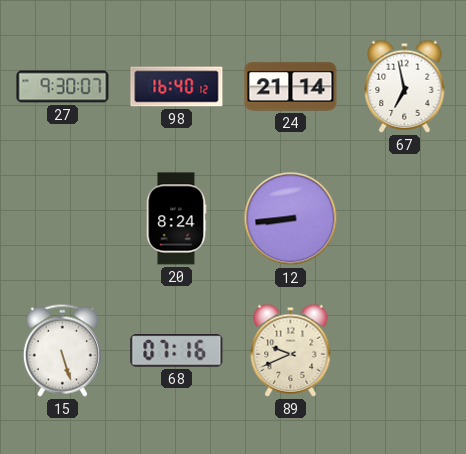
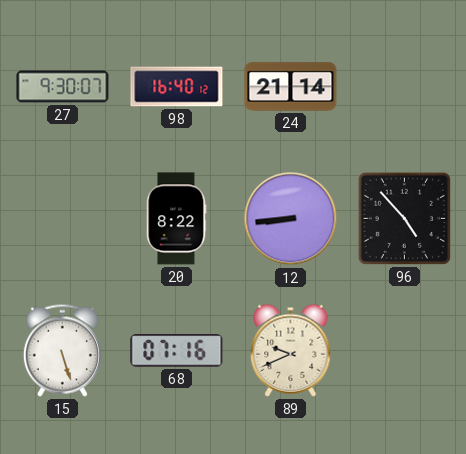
67: 6:58 -> none
20: 8:24 -> 8:22
96: none -> 4:53
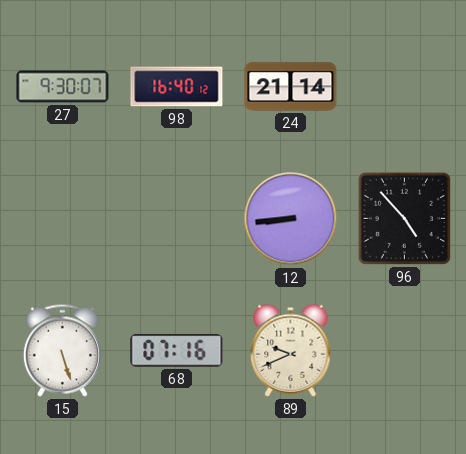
20: 8:22 -> none
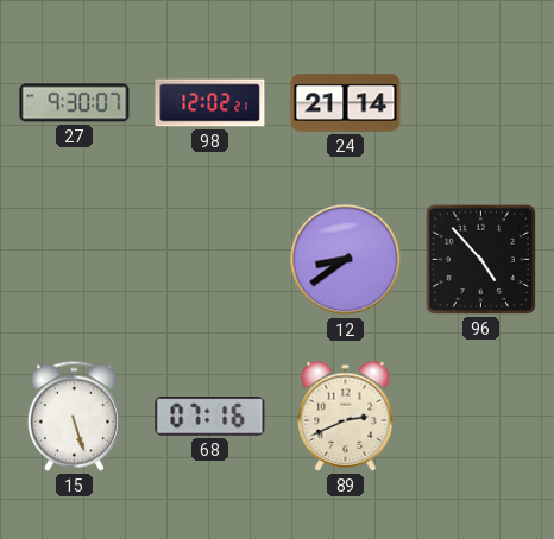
98: 16:40 -> 12:02
12: 8:44 -> 8:39
89: 9:41 -> 2:41
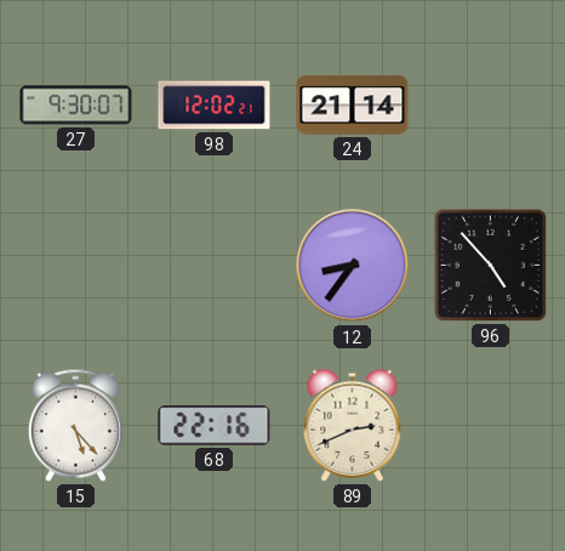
12: 8:39 -> 8:36
15: 5:27 -> 5:23
68: 07:16 -> 22:16
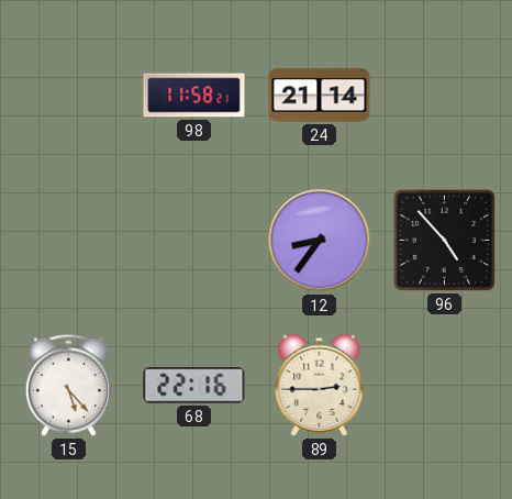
27: 9:30 -> none
98: 12:02 -> 11:58
89: 2:41 -> 2:45
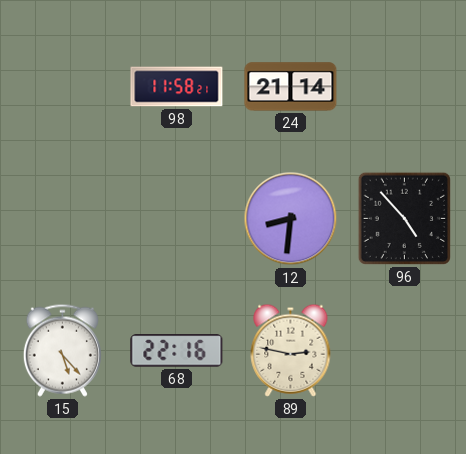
12: 8:36 -> 8:31
89: 2:45 -> 2:47
